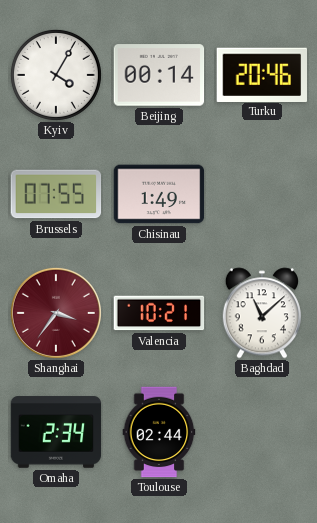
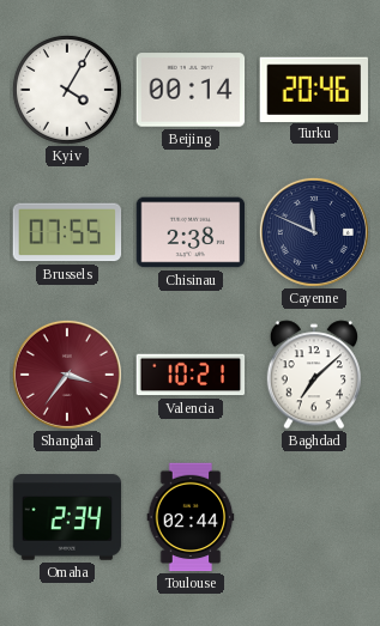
Chisinau: 1:49 -> 2:38
Cayenne: none -> 11:49
Baghdad: 11:08 -> 7:08
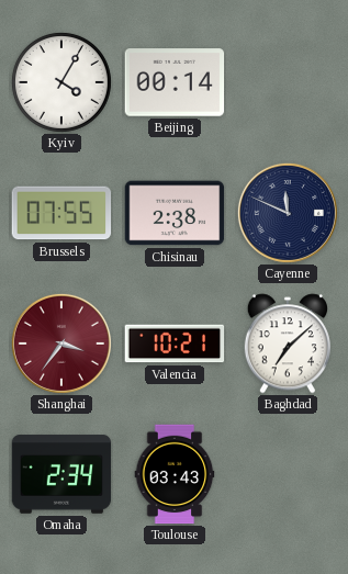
Turku: 20:46 -> none
Toulouse: 02:44 -> 03:43
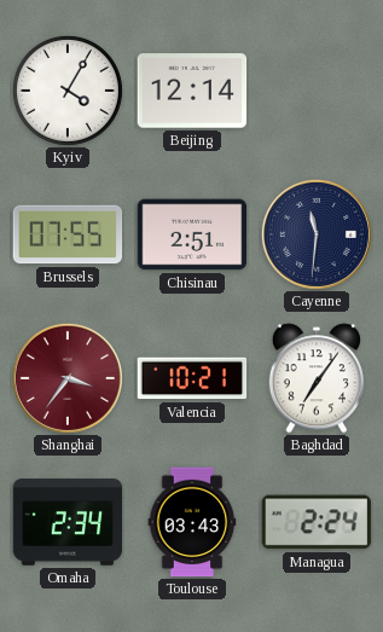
Beijing: 00:14 -> 12:14
Chisinau: 2:38 -> 2:51
Cayenne: 11:49 -> 11:31
Baghdad: 7:08 -> 7:06
Managua: none -> 2:24
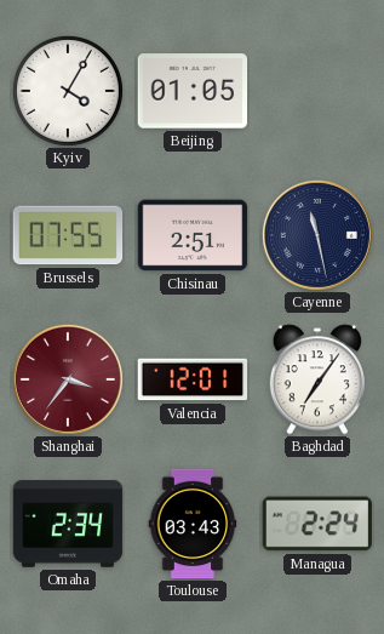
Beijing: 12:14 -> 01:05
Cayenne: 11:31 -> 11:28
Valencia: 10:21 -> 12:01
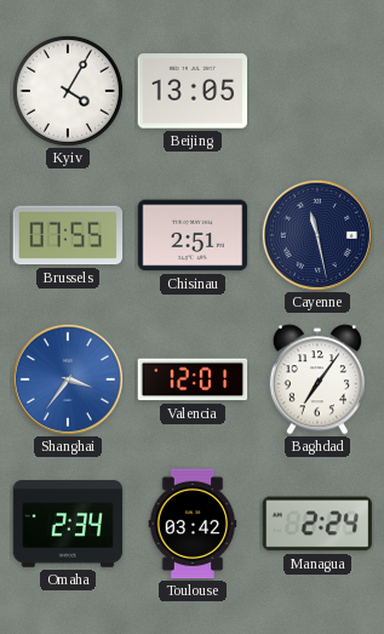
Beijing: 01:05 -> 13:05
Shanghai dial: burgundy -> blue
Toulouse: 03:43 -> 03:42
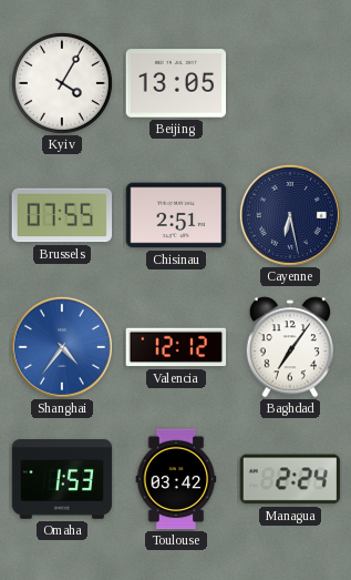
Cayenne: 11:28 -> 6:28
Shanghai: 3:36 -> 4:36
Valencia: 12:01 -> 12:12
Omaha: 2:34 -> 1:53
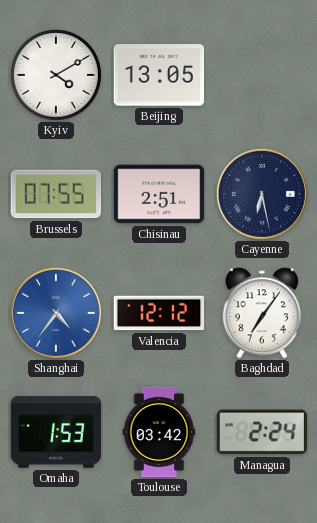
Kyiv: 4:05 -> 4:10
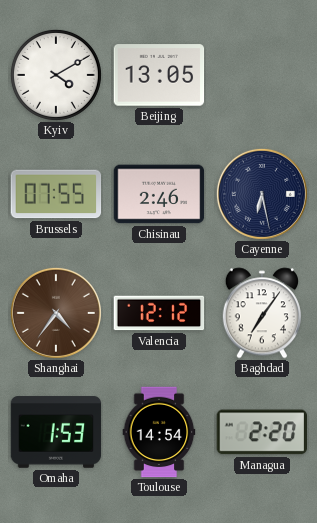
Chisinau: 2:51 -> 2:46
Shanghai dial: blue -> brown
Toulouse: 03:42 -> 14:54
Managua: 2:24 -> 2:20
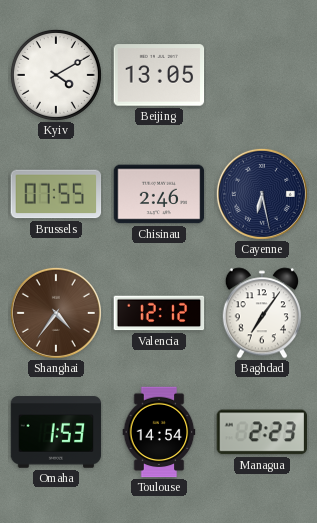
Managua: 2:20 -> 2:23
